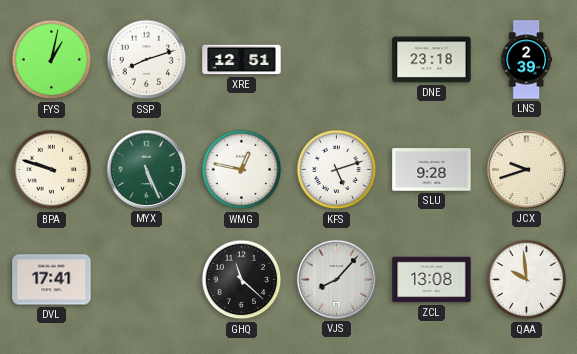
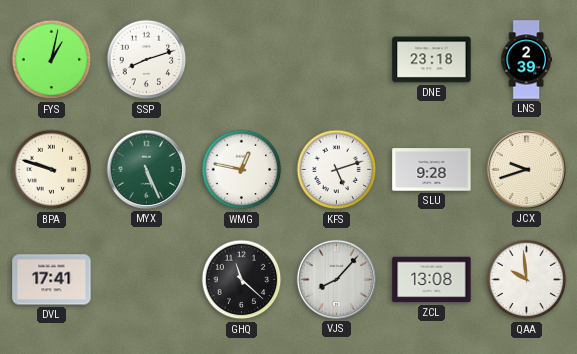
XRE: 12:51 -> none
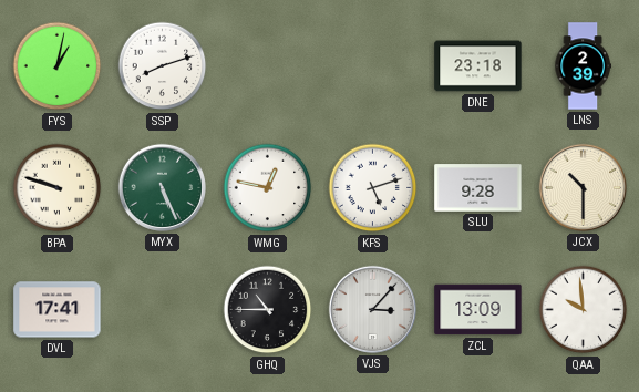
JCX: 9:42 -> 10:30
GHQ: 11:22 -> 10:45
VJS: 8:07 -> 3:07
ZCL: 13:08 -> 13:09
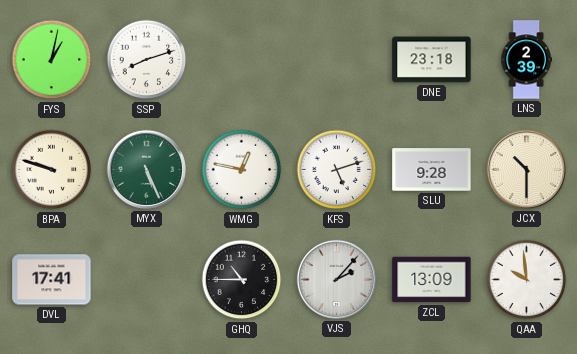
VJS: 3:07 -> 2:07
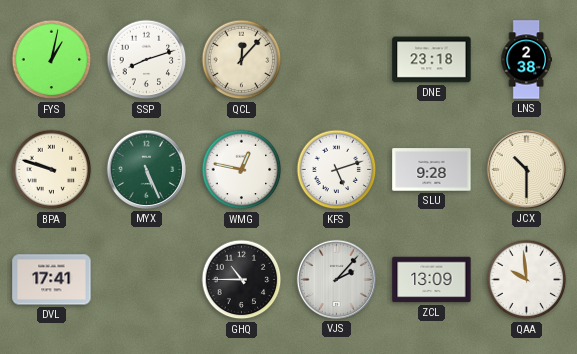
QCL: none -> 12:07
LNS: 2:39 -> 2:38
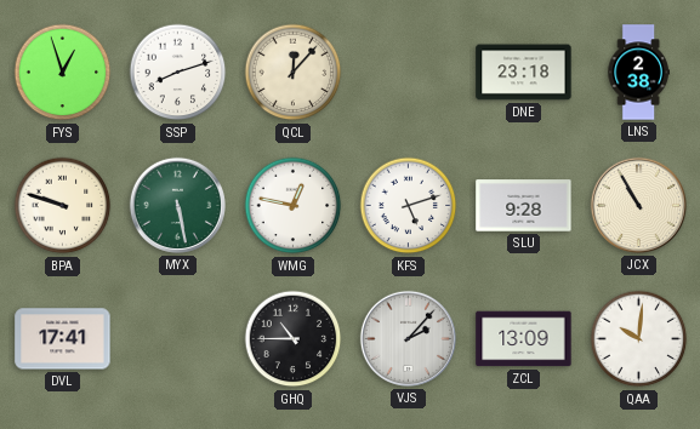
FYS: 1:02 -> 12:57
MYX: 5:26 -> 5:28
JCX: 10:30 -> 10:55
QAA: 9:59 -> 10:01
